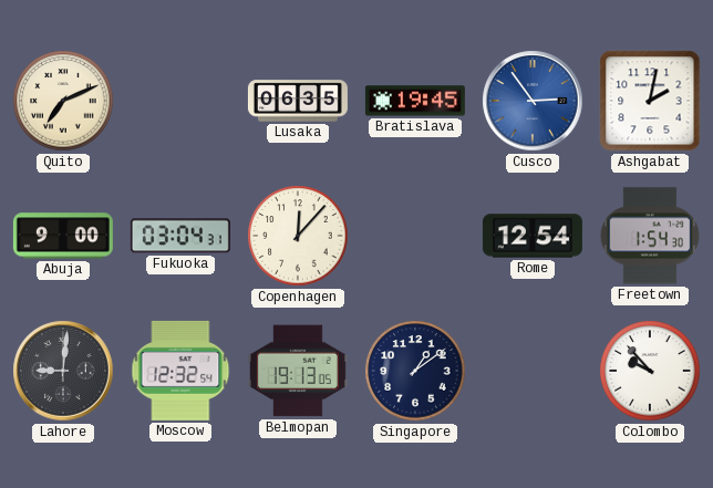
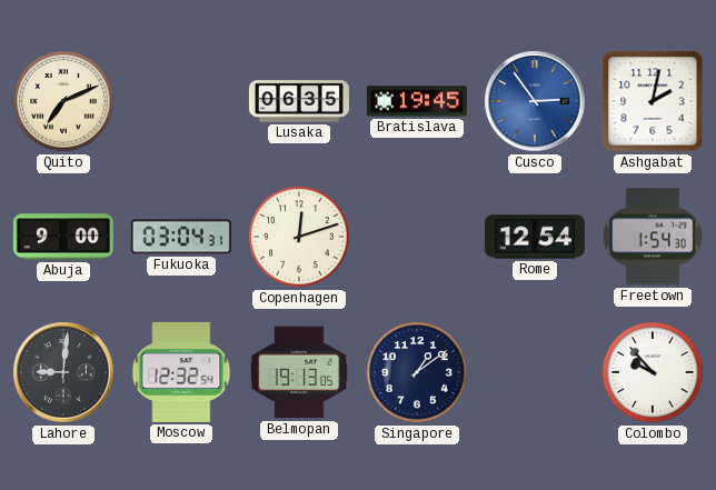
Copenhagen: 12:07 -> 12:12
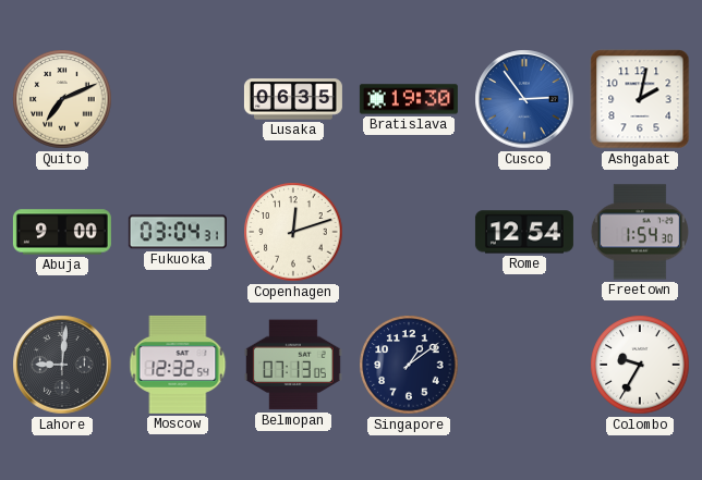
Bratislava: 19:45 -> 19:30
Belmopan: 19:13 -> 07:13
Colombo: 9:53 -> 9:35
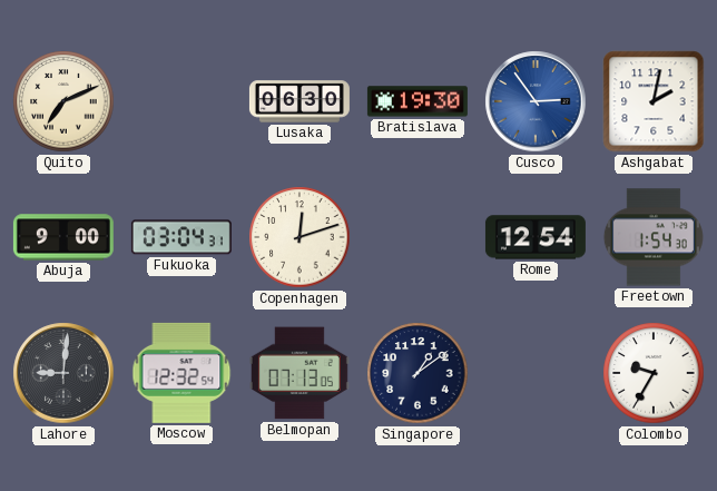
Lusaka: 06:35 -> 06:30
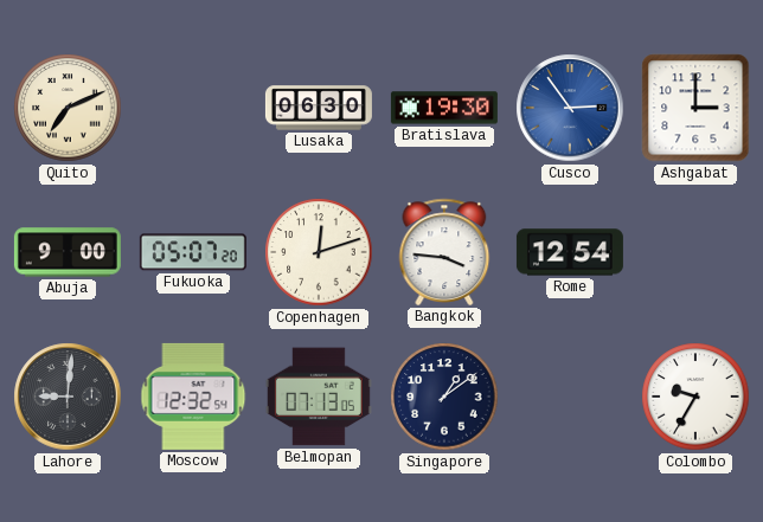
Ashgabat: 2:02 -> 3:00
Fukuoka: 03:04 -> 05:07
Bangkok: none -> 3:46
Freetown: 1:54 -> none
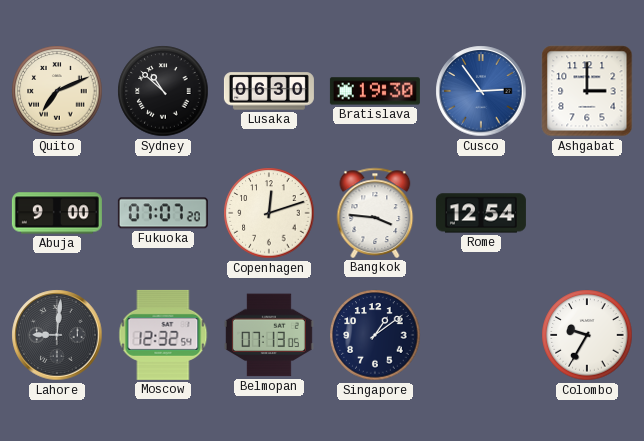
Sydney: none -> 10:52
Fukuoka: 05:07 -> 07:07
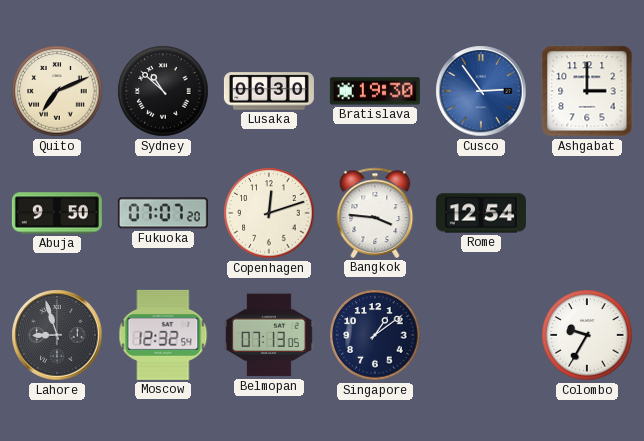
Abuja: 9:00 -> 9:50
Lahore: 9:01 -> 8:57
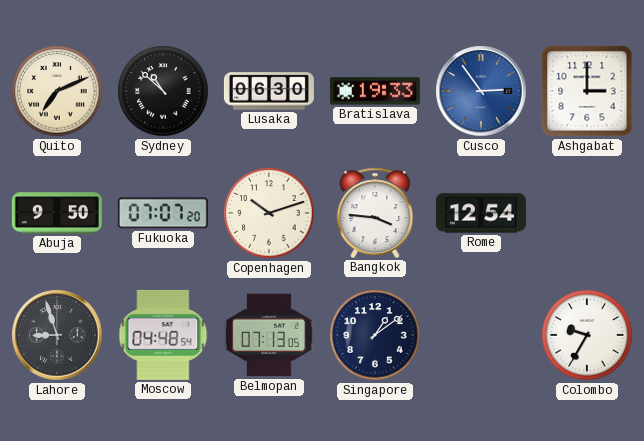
Bratislava: 19:30 -> 19:33
Copenhagen: 12:12 -> 10:12
Moscow: 12:32 -> 04:48
